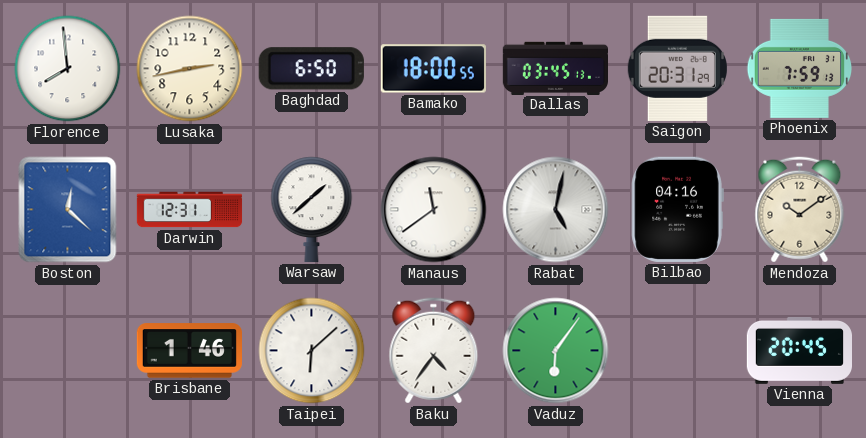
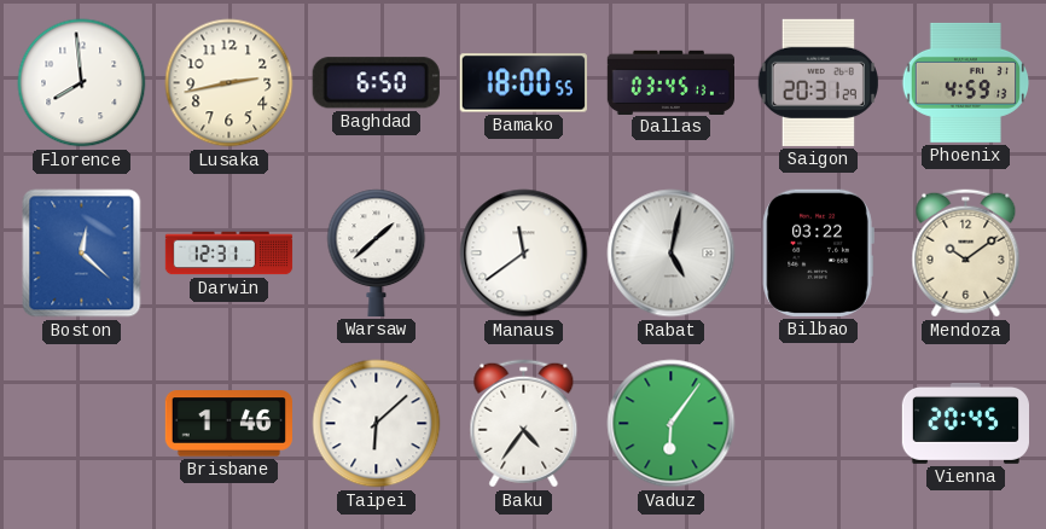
Phoenix: 7:59 -> 4:59
Bilbao: 04:16 -> 03:22
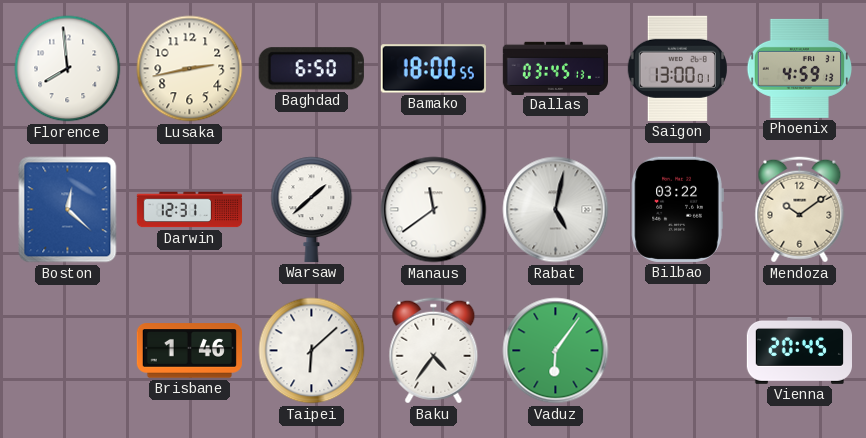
Saigon: 20:31 -> 13:00
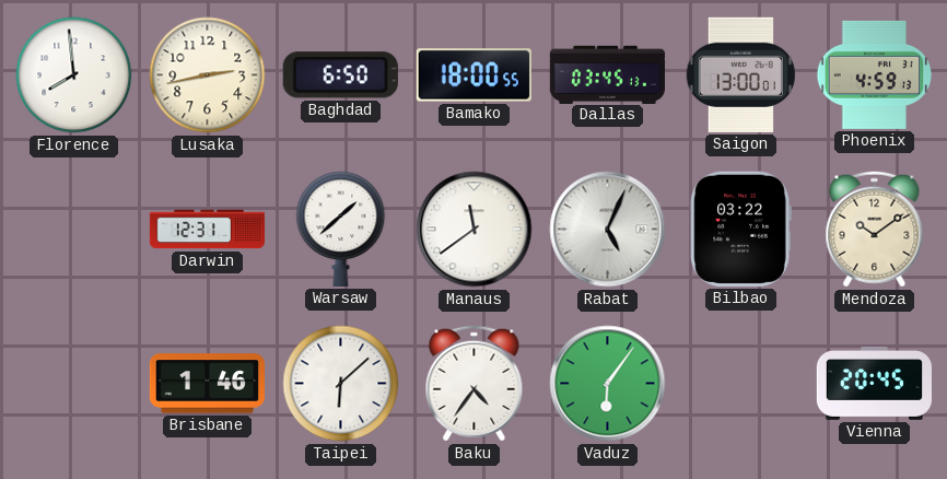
Boston: 12:22 -> none
Rabat: 5:02 -> 5:04
